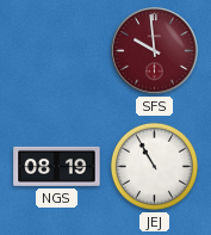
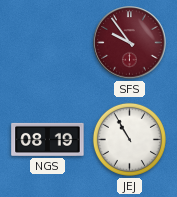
SFS: 9:59 -> 9:54
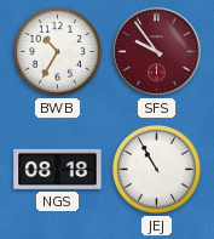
BWB: none -> 10:35
NGS: 08:19 -> 08:18
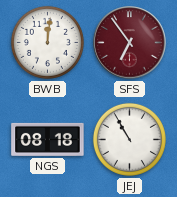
BWB: 10:35 -> 12:01
SFS: 9:54 -> 6:54
